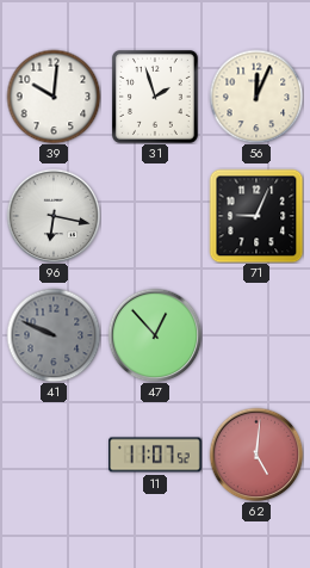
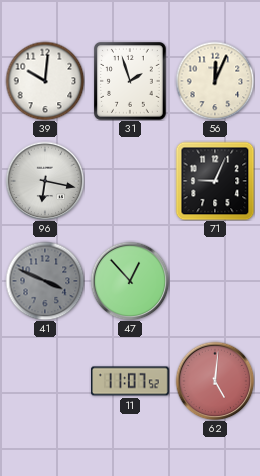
41: 9:49 -> 3:49
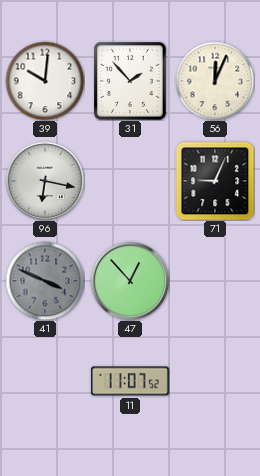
31: 1:57 -> 1:53
62: 5:01 -> none
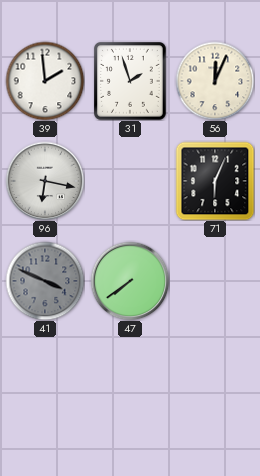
39: 10:01 -> 1:59
31: 1:53 -> 1:57
71: 9:04 -> 6:04
47: 12:53 -> 7:39
11: 11:07 -> none
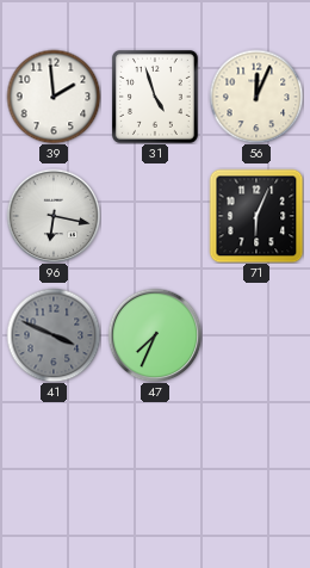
31: 1:57 -> 4:57
47: 7:39 -> 7:34
